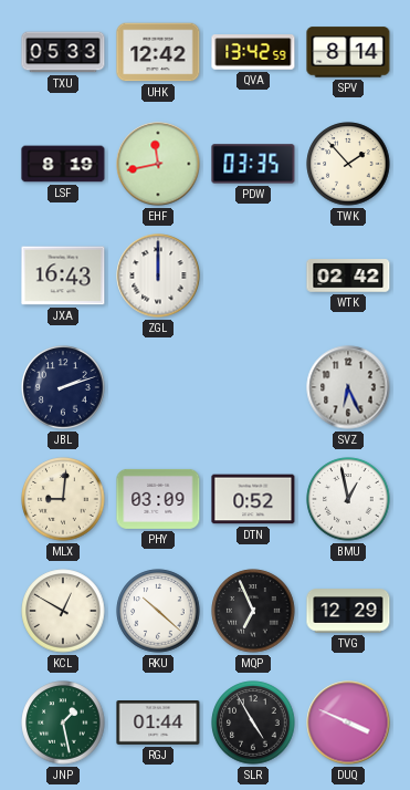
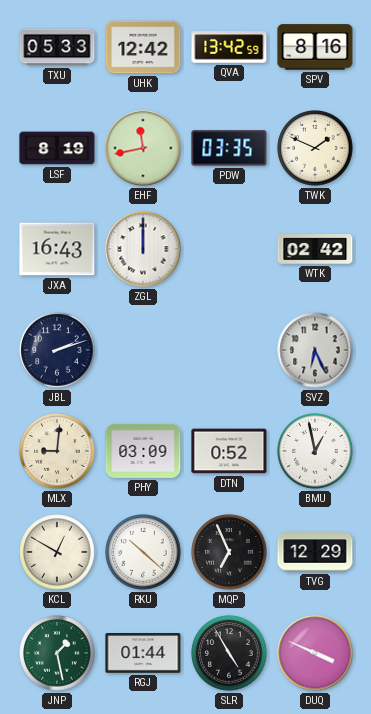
SPV: 8:14 -> 8:16
TWK: 1:53 -> 1:49
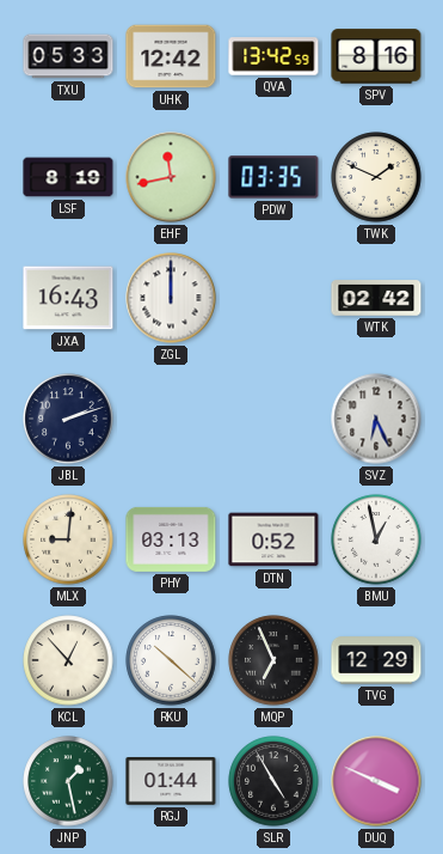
PHY: 03:09 -> 03:13
KCL: 12:50 -> 12:53
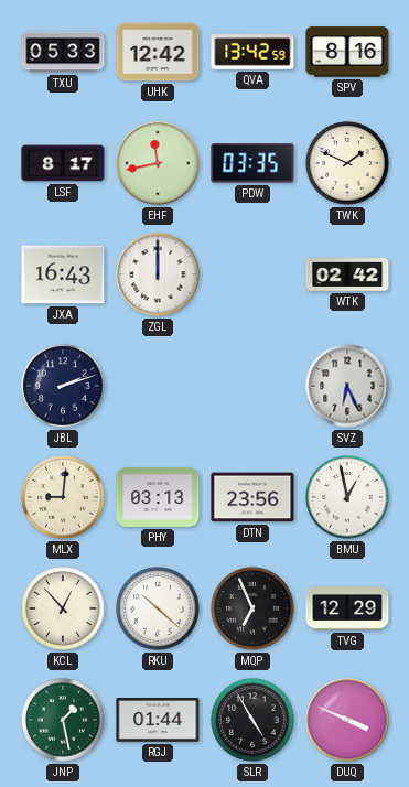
LSF: 8:19 -> 8:17
DTN: 0:52 -> 23:56
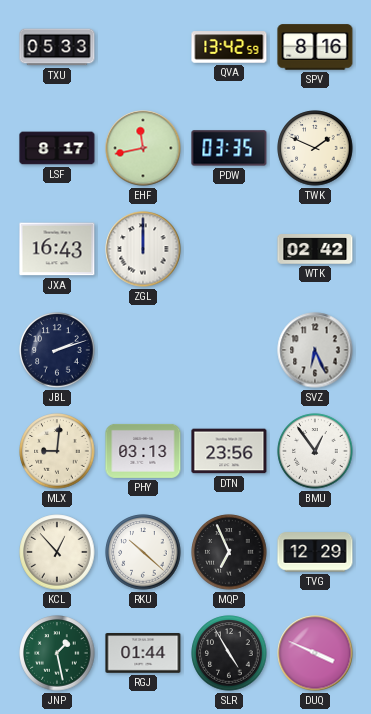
UHK: 12:42 -> none
BMU: 12:58 -> 12:54
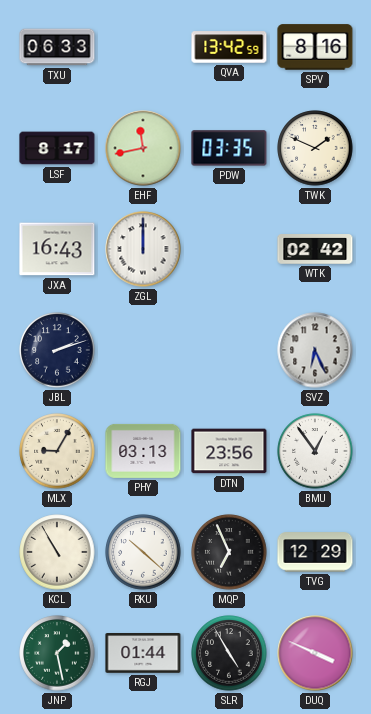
TXU: 05:33 -> 06:33
MLX: 9:01 -> 9:05
KCL: 12:53 -> 10:55
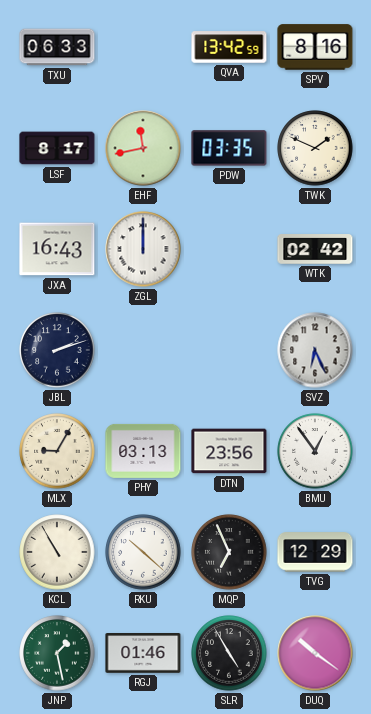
RGJ: 01:44 -> 01:46
DUQ: 3:49 -> 10:21
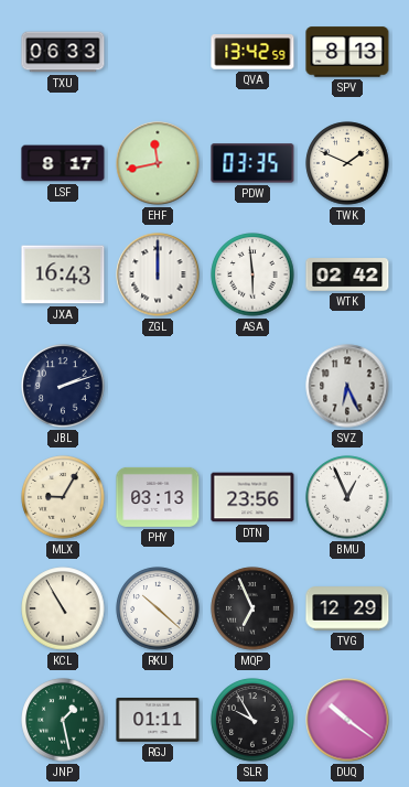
SPV: 8:16 -> 8:13
ASA: none -> 5:59
BMU: 12:54 -> 12:56
RGJ: 01:46 -> 01:11
SLR: 4:55 -> 9:55
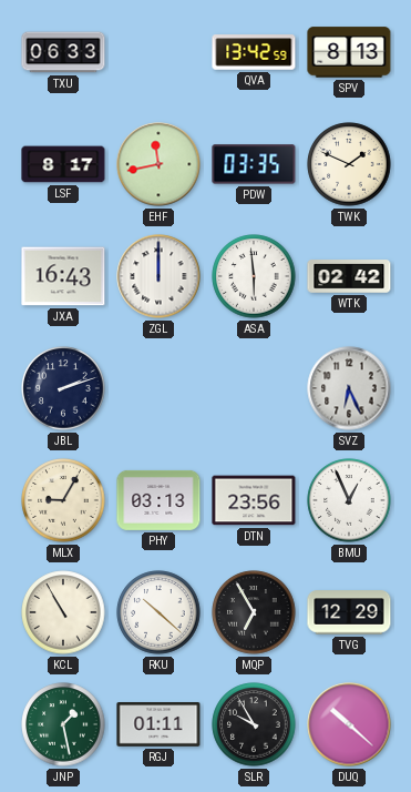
MQP: 6:56 -> 6:55
DUQ: 10:21 -> 10:22
